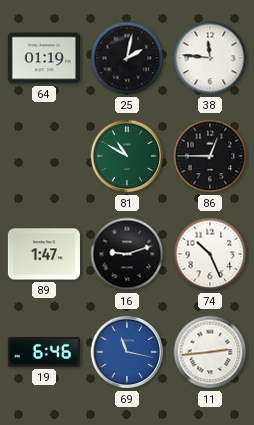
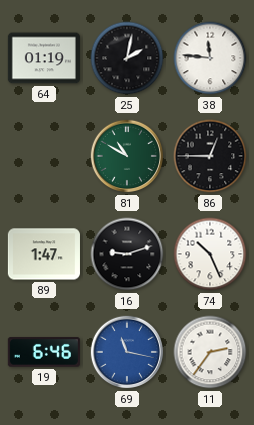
11: 2:44 -> 2:36
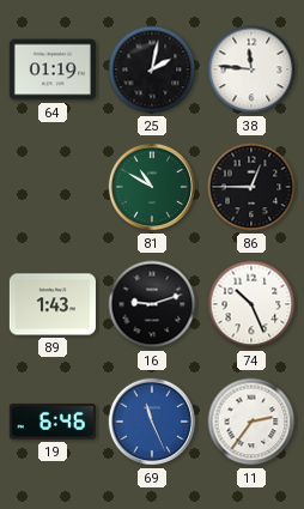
89: 1:47 -> 1:43
69: 11:17 -> 11:26
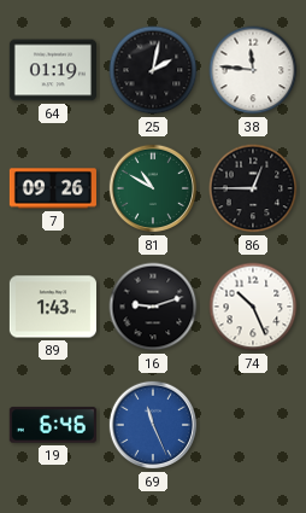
7: none -> 09:26
11: 2:36 -> none
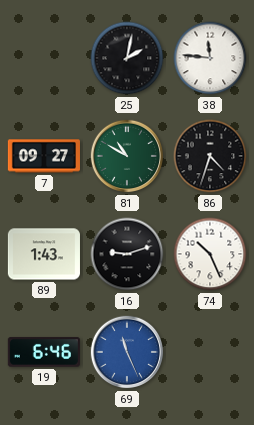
64: 01:19 -> none
7: 09:26 -> 09:27
86: 12:45 -> 4:33
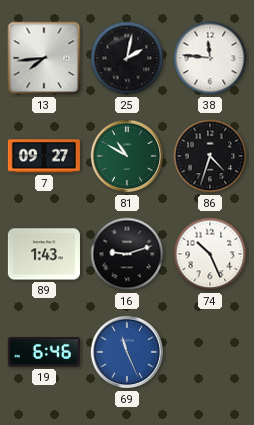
13: none -> 7:44
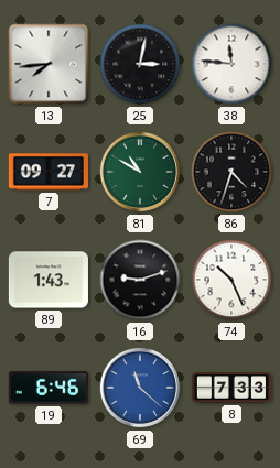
25: 2:02 -> 3:02
69: 11:26 -> 11:22
8: none -> 7:33
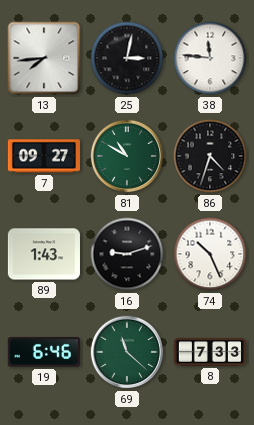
69 dial: blue -> green
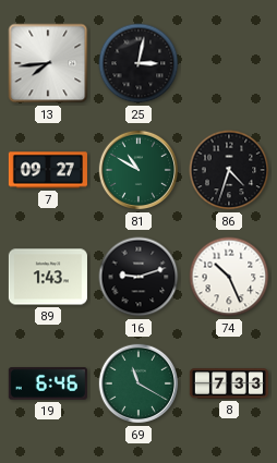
38: 11:46 -> none
69: 11:22 -> 11:20
